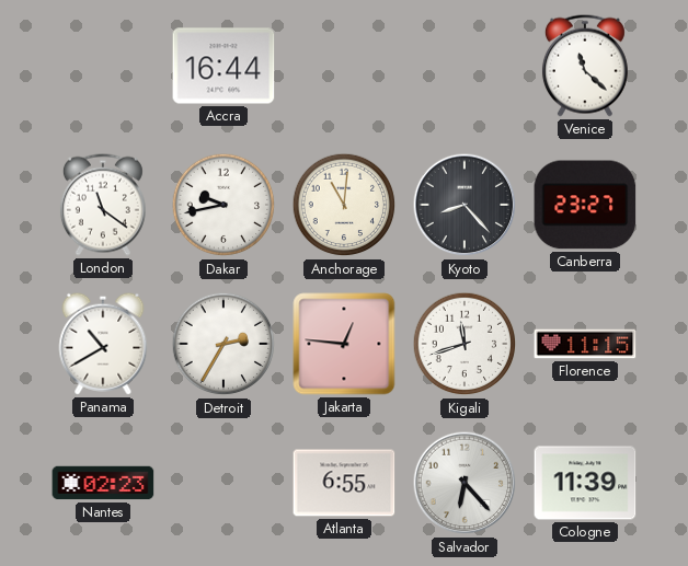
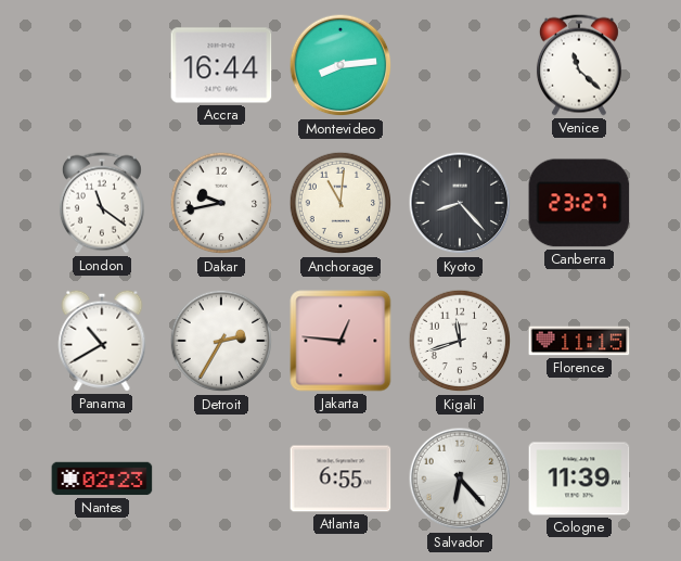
Montevideo: none -> 8:14
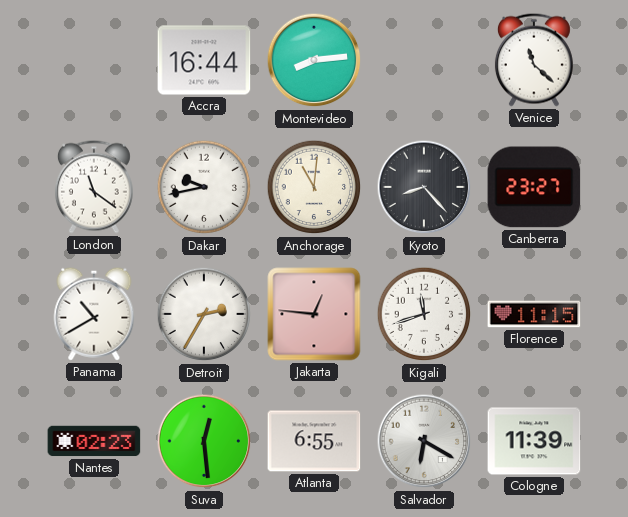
Suva: none -> 12:29
Salvador: 6:23 -> 6:20
